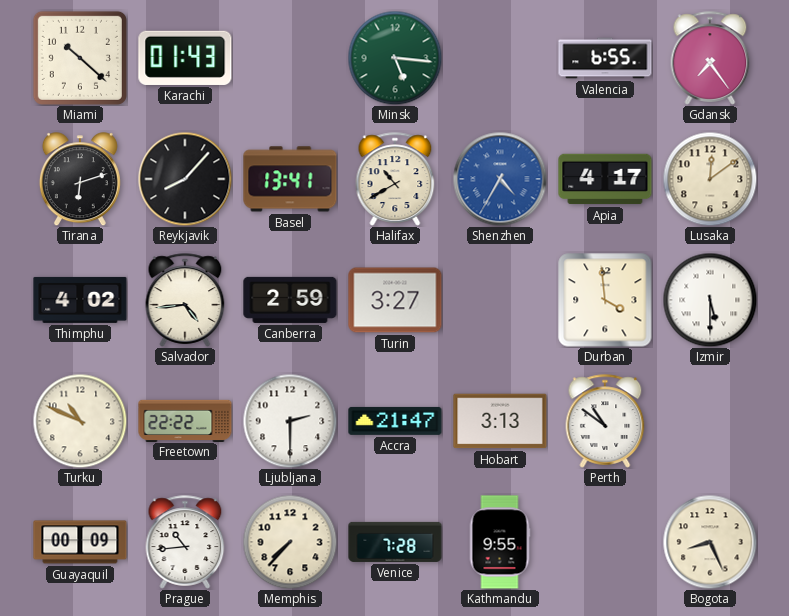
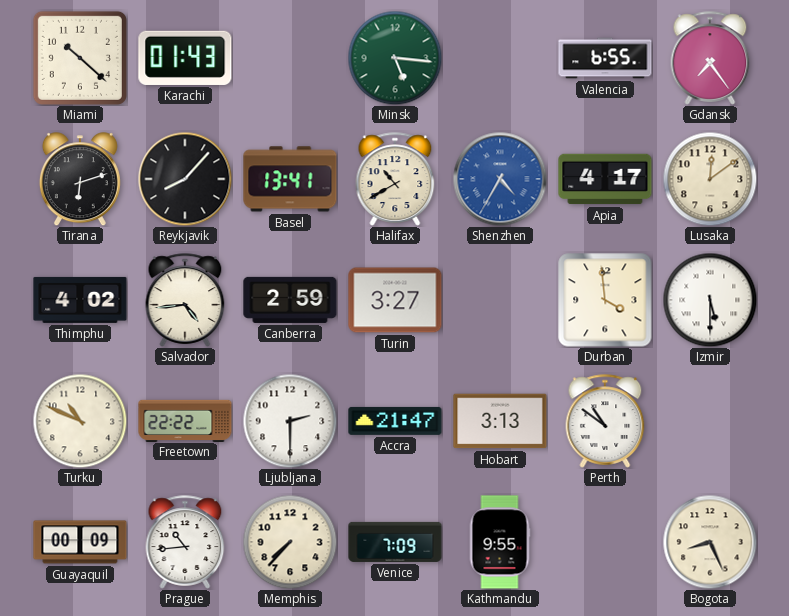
Venice: 7:28 -> 7:09
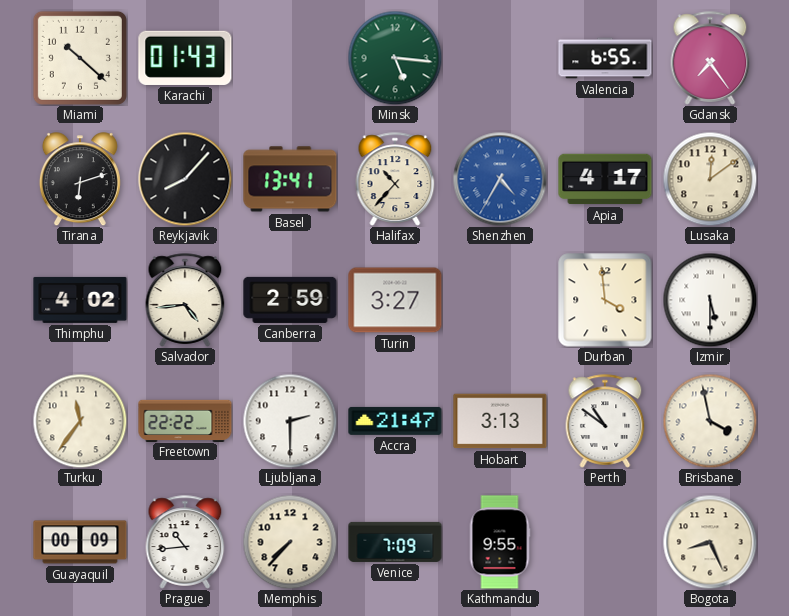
Halifax: 10:40 -> 10:37
Turku: 10:49 -> 11:36
Brisbane: none -> 3:58
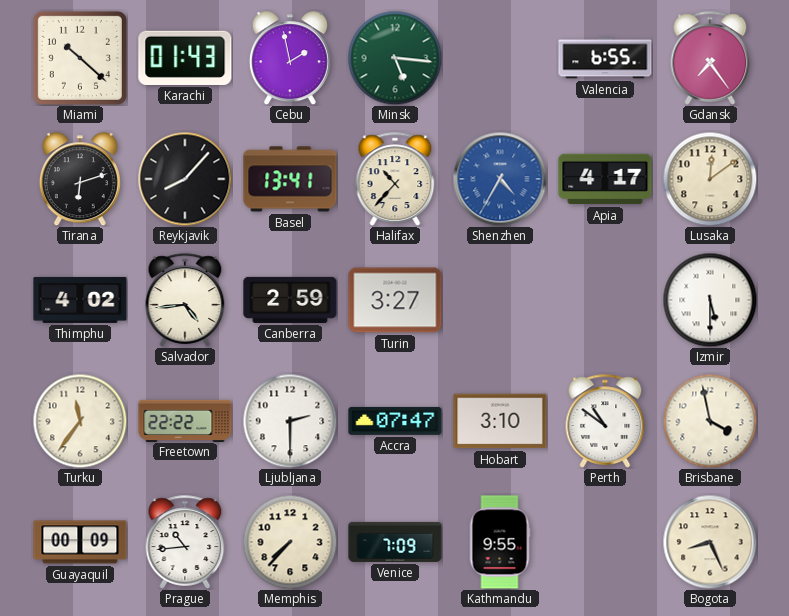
Cebu: none -> 1:58
Durban: 3:59 -> none
Accra: 21:47 -> 07:47
Hobart: 3:13 -> 3:10
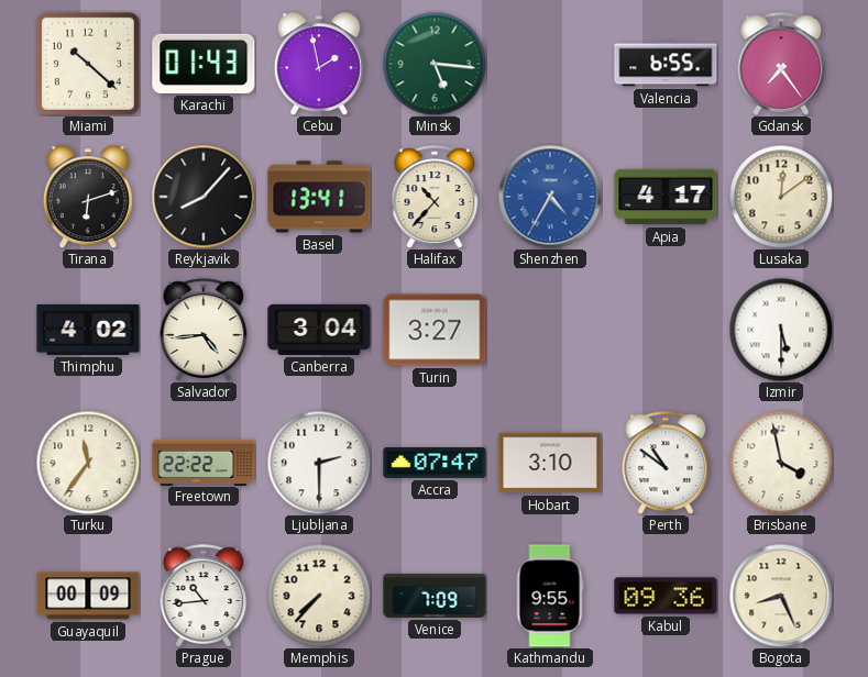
Canberra: 2:59 -> 3:04
Kabul: none -> 09:36
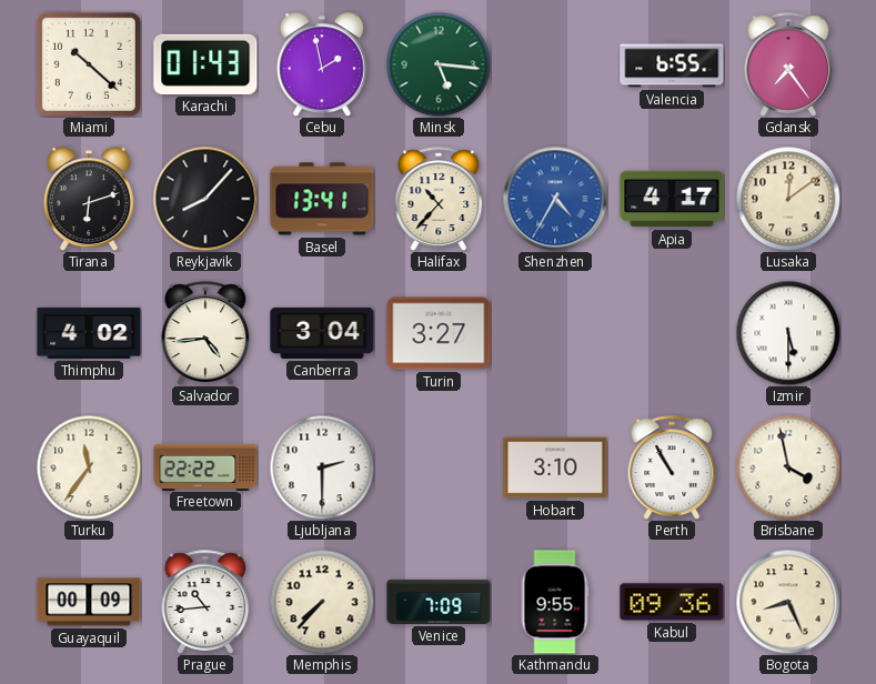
Accra: 07:47 -> none
Perth: 10:51 -> 10:55
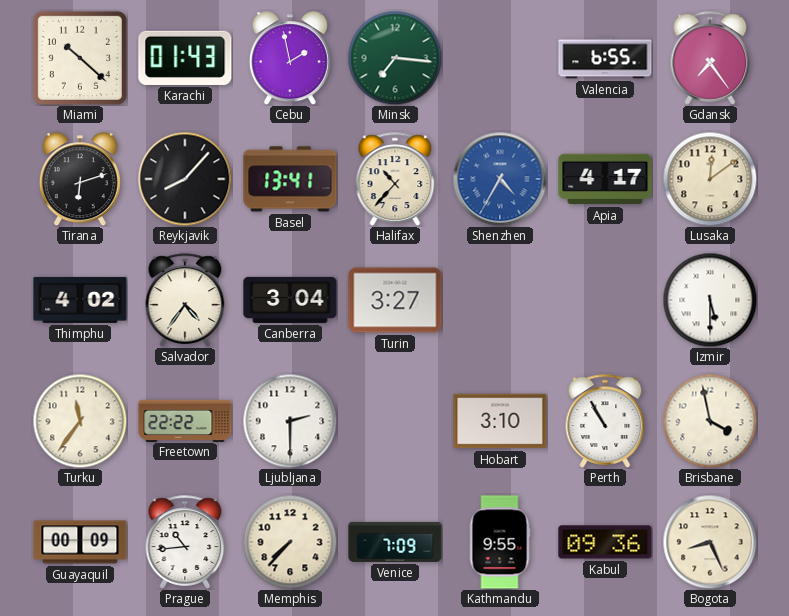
Minsk: 5:16 -> 7:16
Salvador: 4:44 -> 4:36
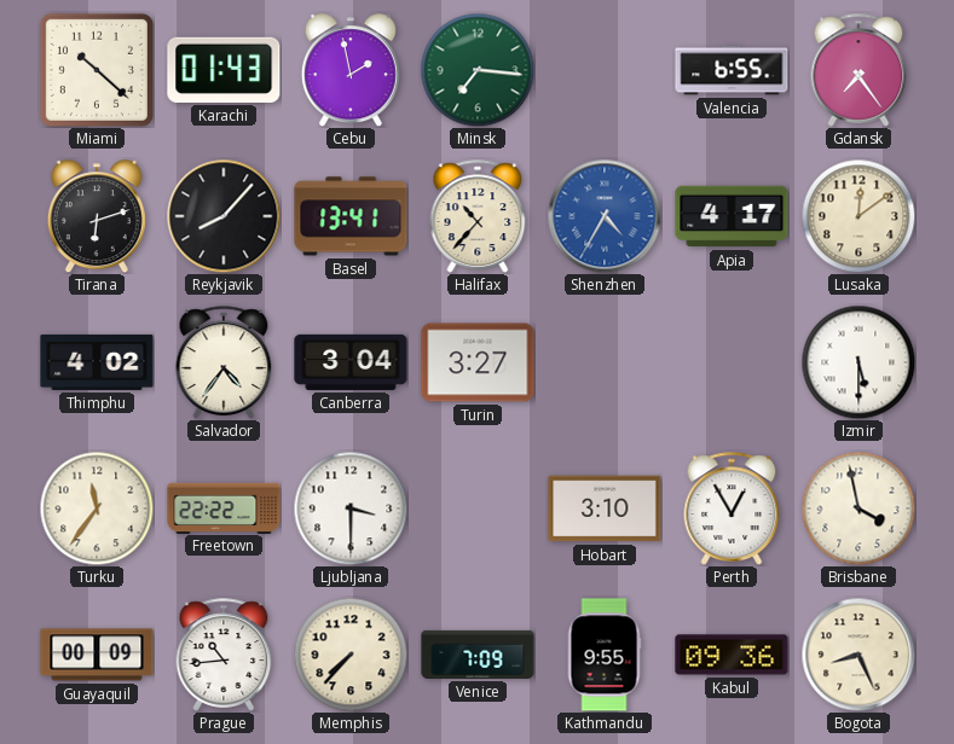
Ljubljana: 2:30 -> 3:30
Perth: 10:55 -> 12:55
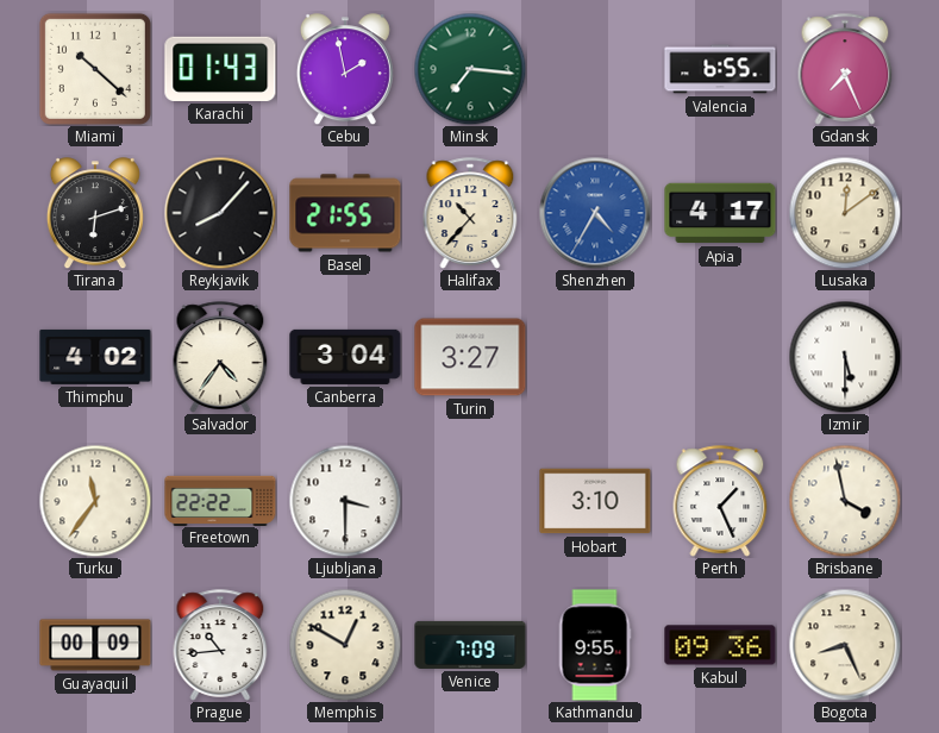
Gdansk: 7:24 -> 7:26
Basel: 13:41 -> 21:55
Perth: 12:55 -> 1:26
Memphis: 7:37 -> 12:50
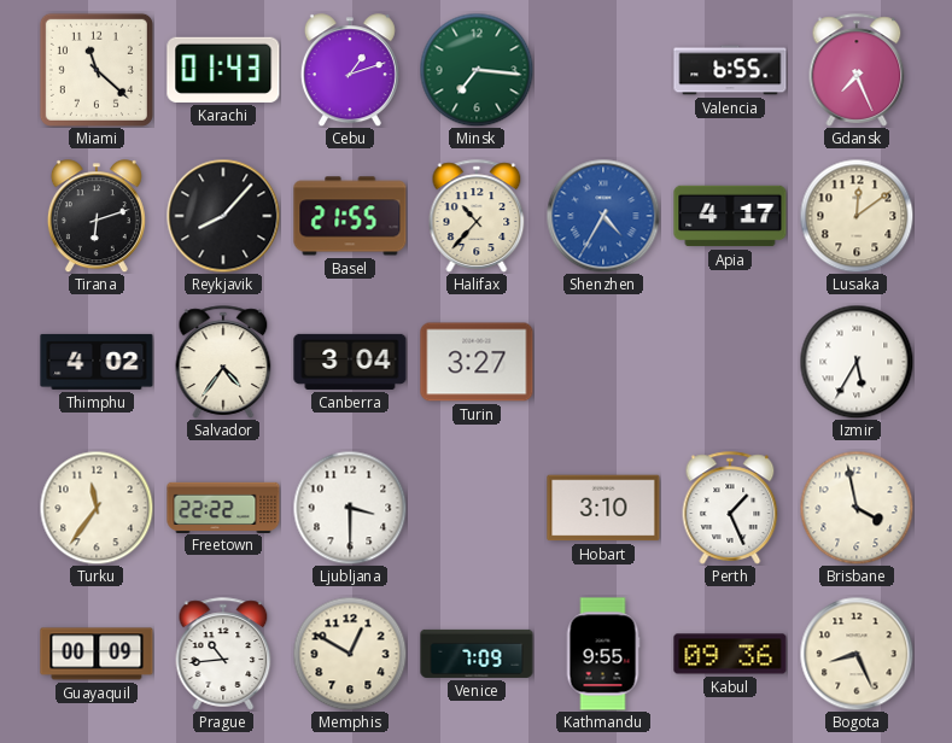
Miami: 10:22 -> 11:22
Cebu: 1:58 -> 1:12
Izmir: 5:30 -> 5:35
